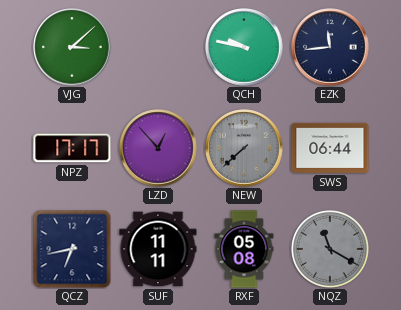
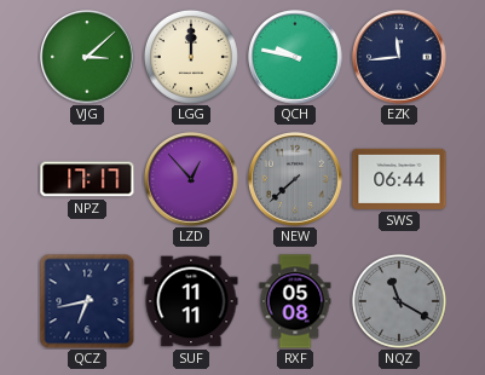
LGG: none -> 12:00
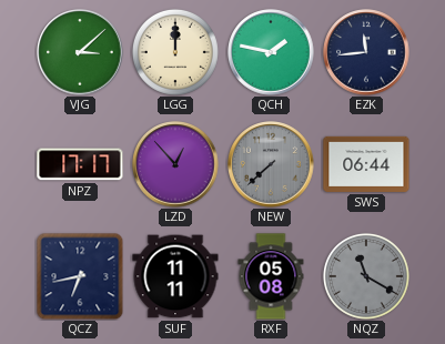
QCH: 9:47 -> 1:47
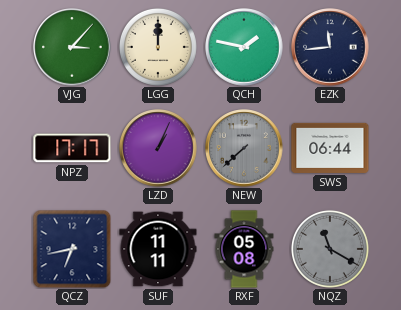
VJG: 3:08 -> 3:07
LZD: 12:53 -> 1:04
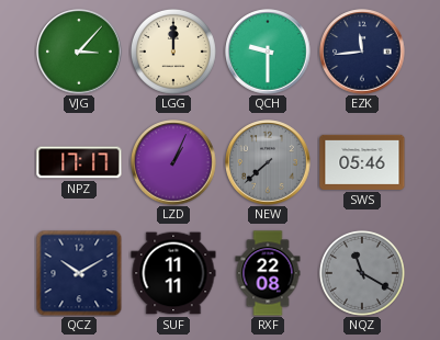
QCH: 1:47 -> 9:30
SWS: 06:44 -> 05:46
QCZ: 6:43 -> 10:10
RXF: 05:08 -> 22:08
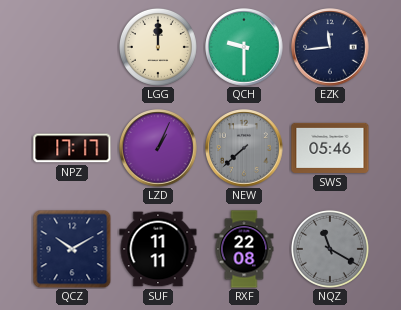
VJG: 3:07 -> none
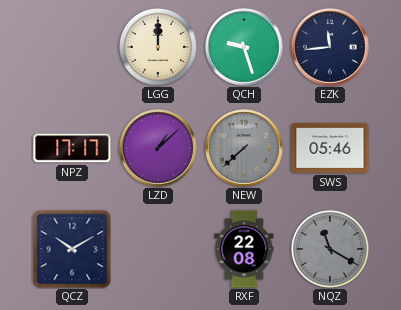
QCH: 9:30 -> 9:27
LZD: 1:04 -> 1:08
SUF: 11:11 -> none
